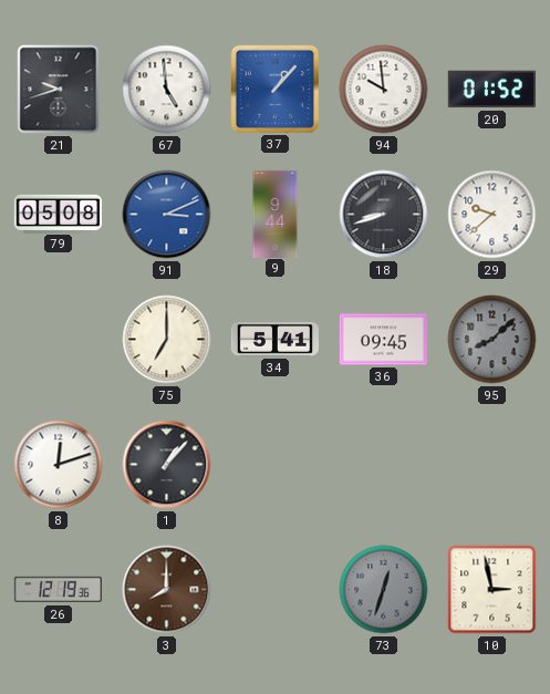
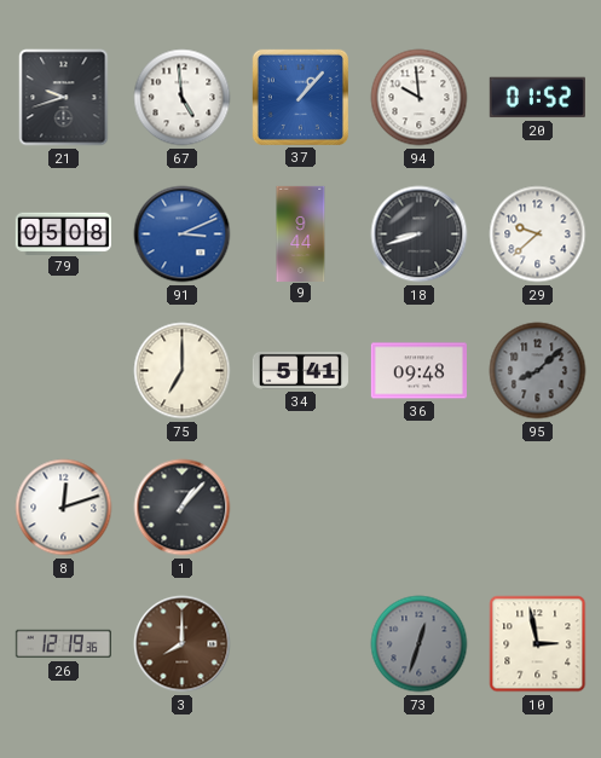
36: 09:45 -> 09:48
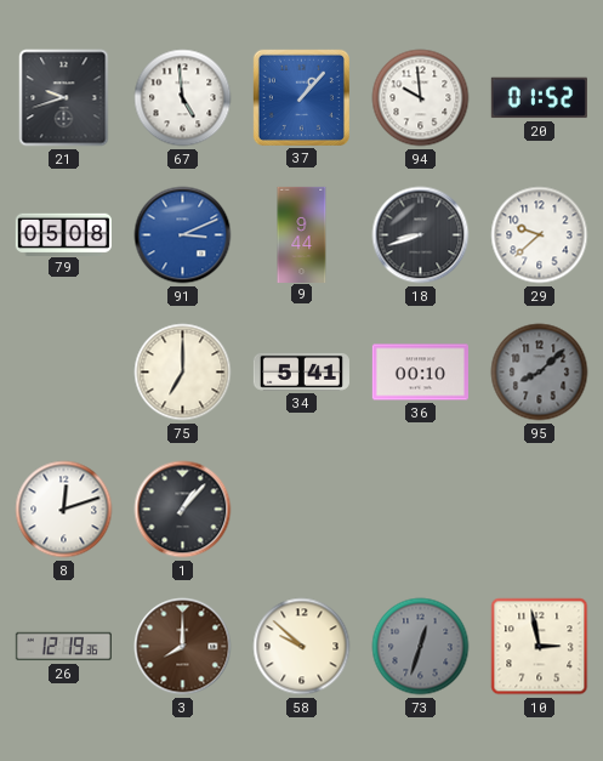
36: 09:48 -> 00:10
58: none -> 9:52
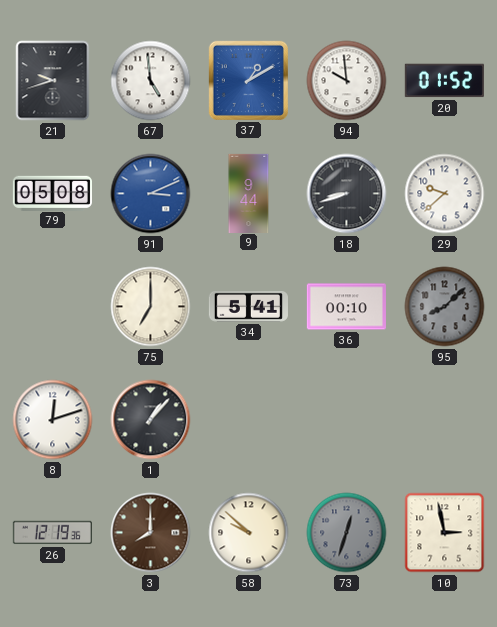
37: 1:07 -> 1:10
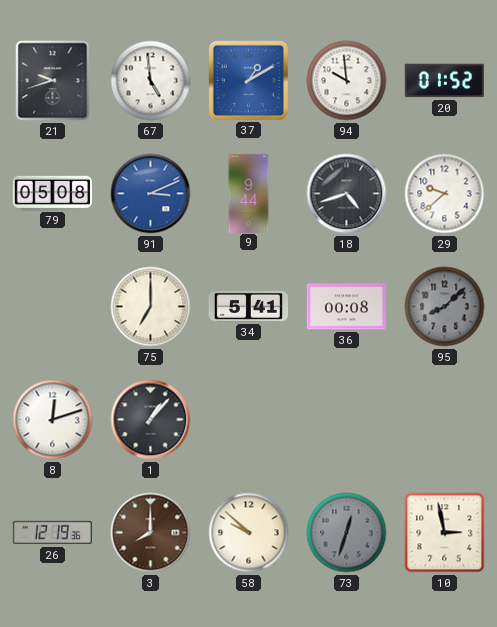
18: 8:42 -> 4:42
36: 00:10 -> 00:08
